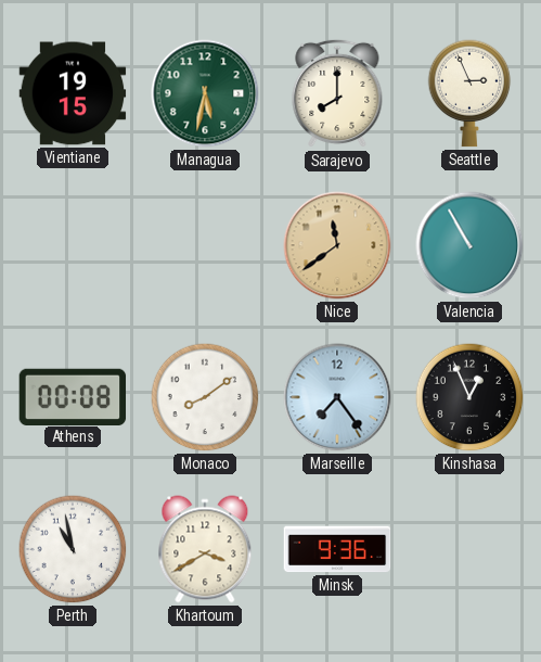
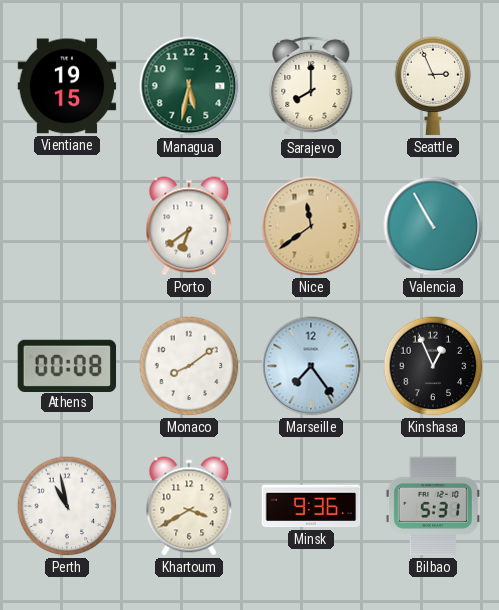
Porto: none -> 6:39
Bilbao: none -> 5:31
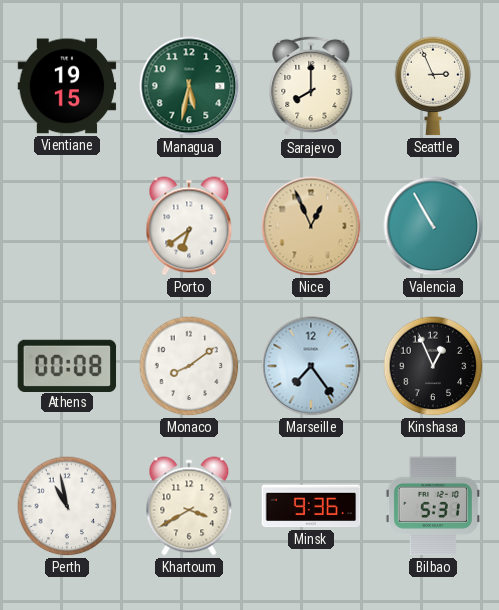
Nice: 11:39 -> 12:56
